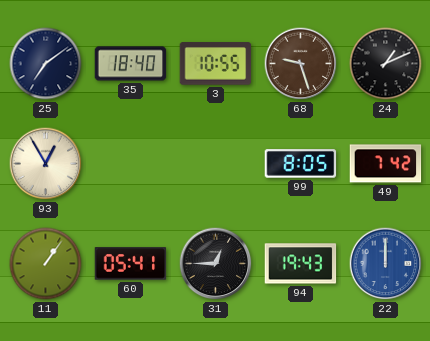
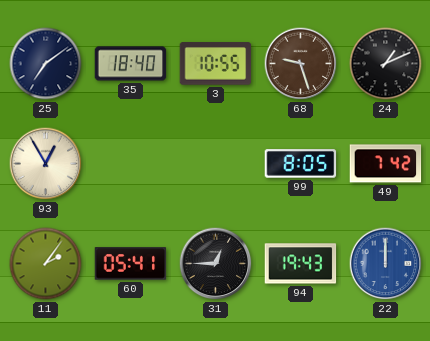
11: 1:06 -> 2:06
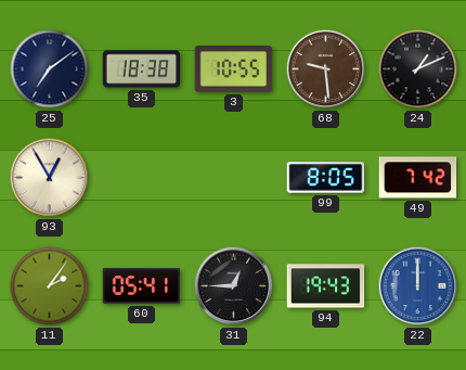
35: 18:40 -> 18:38
68: 9:27 -> 9:29
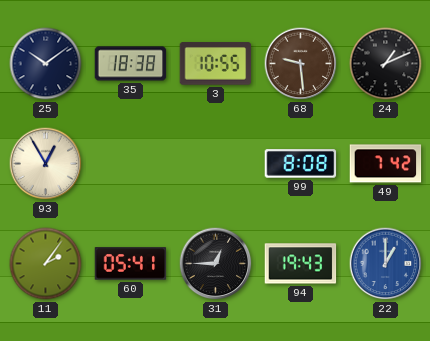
25: 7:09 -> 10:09
99: 8:05 -> 8:08
22: 12:00 -> 1:00
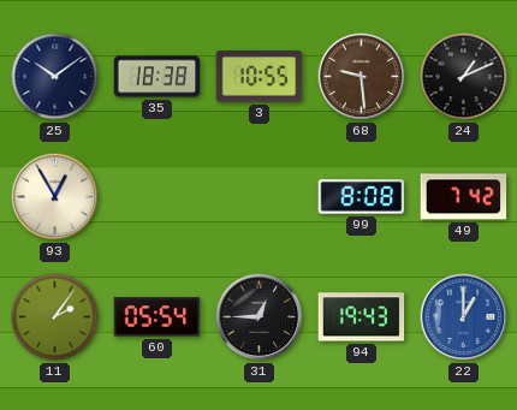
60: 05:41 -> 05:54
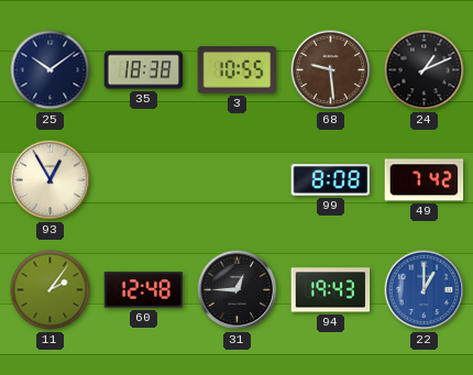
60: 05:54 -> 12:48
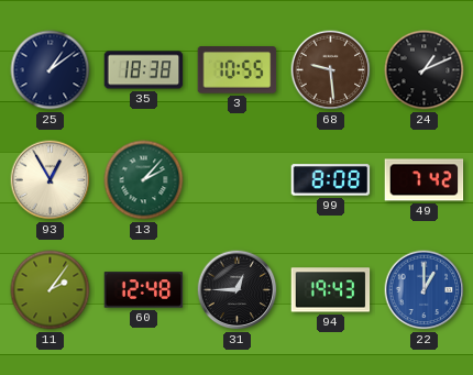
25: 10:09 -> 1:09
13: none -> 2:07
